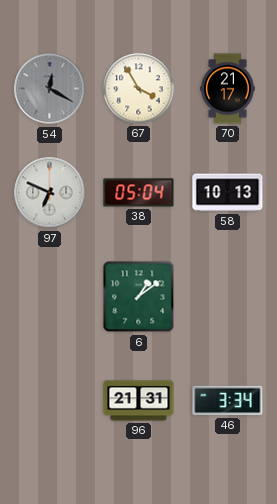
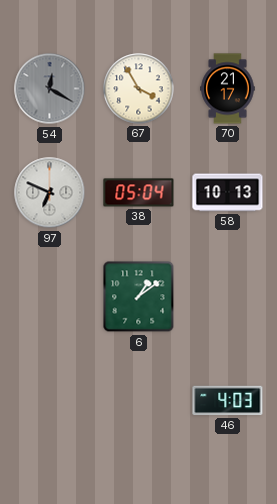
96: 21:31 -> none
46: 3:34 -> 4:03
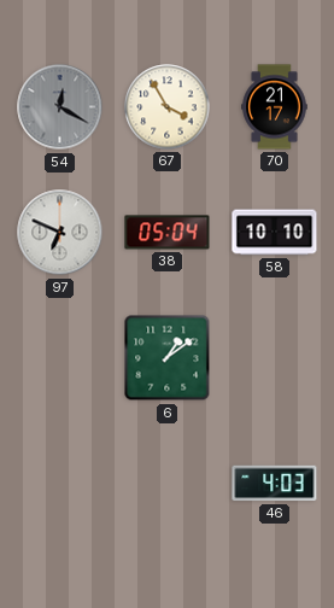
58: 10:13 -> 10:10
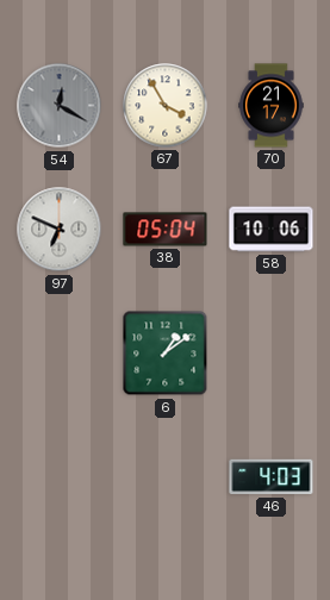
58: 10:10 -> 10:06
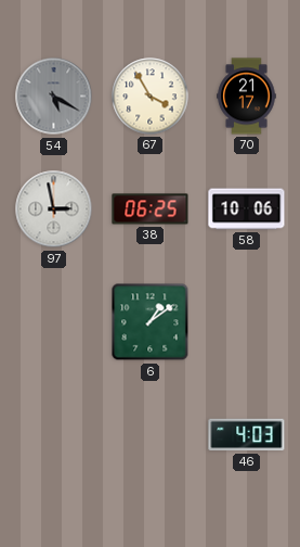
54: 12:20 -> 5:20
97: 6:49 -> 2:58
38: 05:04 -> 06:25
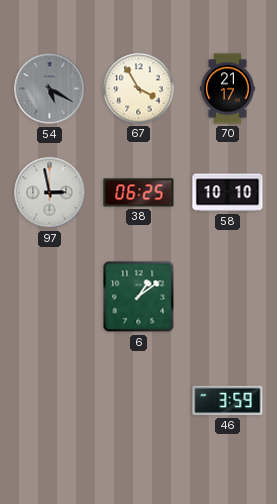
58: 10:06 -> 10:10
46: 4:03 -> 3:59
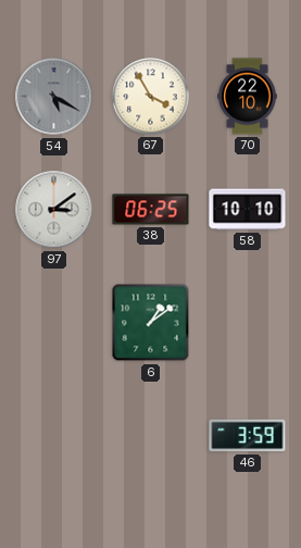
70: 21:17 -> 22:10
97: 2:58 -> 3:09
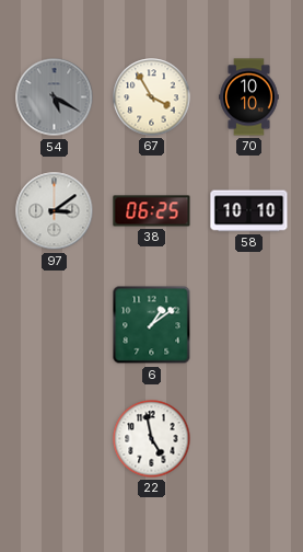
70: 22:10 -> 10:10
22: none -> 4:58
46: 3:59 -> none
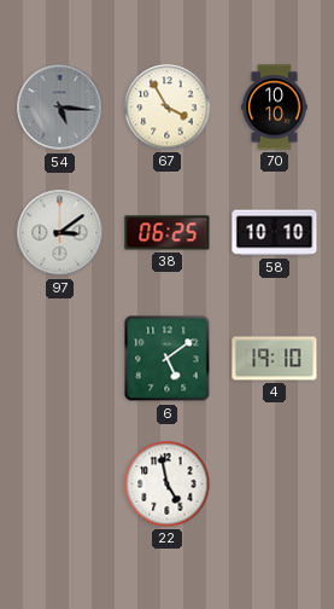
54: 5:20 -> 5:16
6: 1:09 -> 5:09
4: none -> 19:10
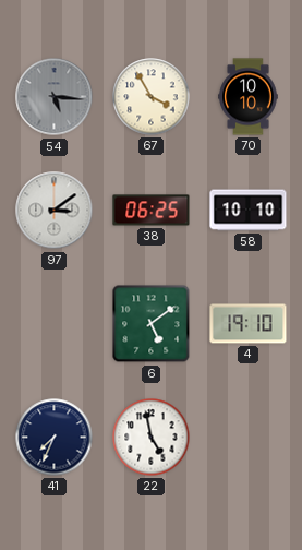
41: none -> 7:34
